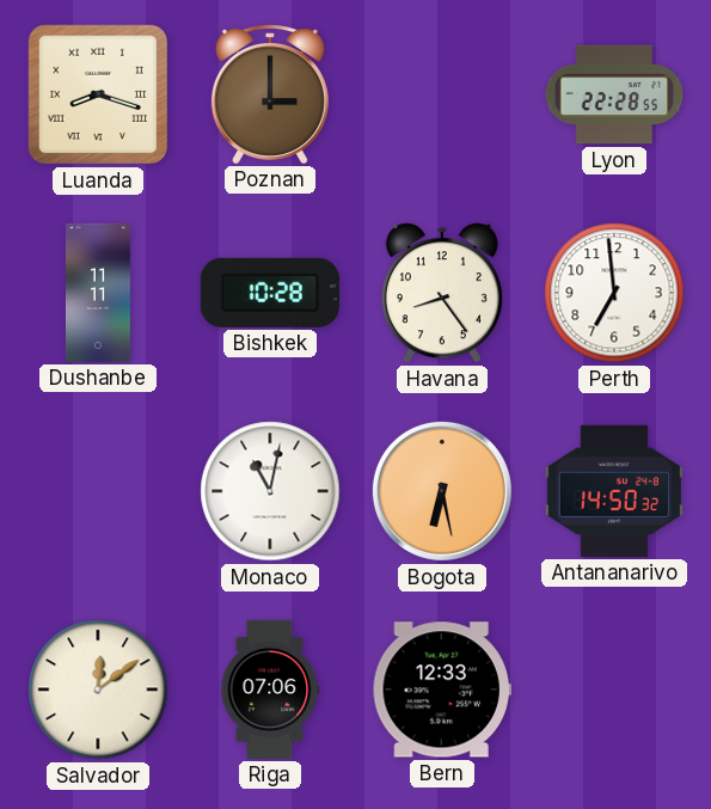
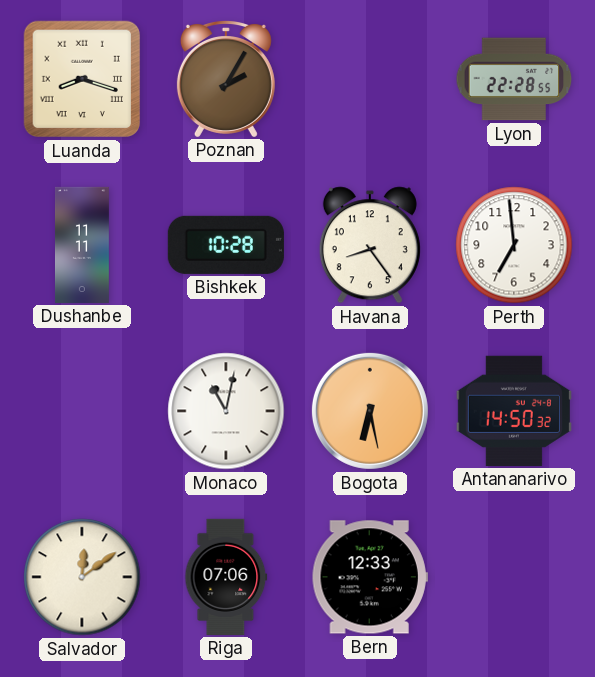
Poznan: 3:00 -> 2:05
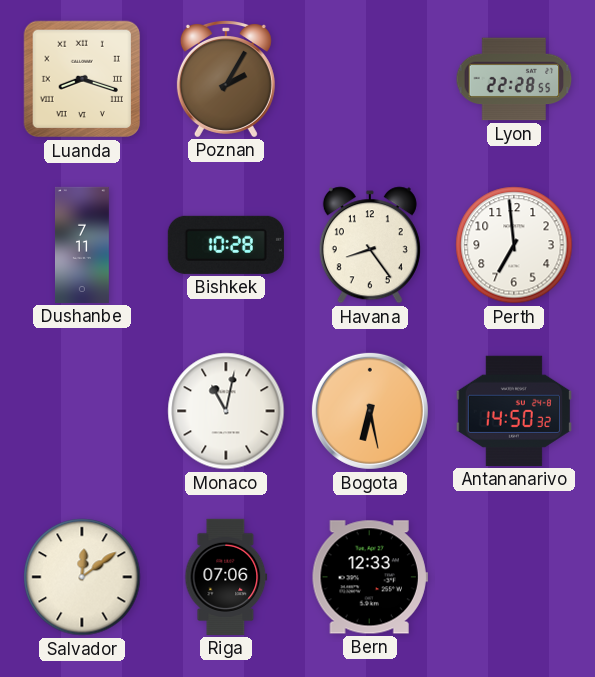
Dushanbe: 11:11 -> 7:11
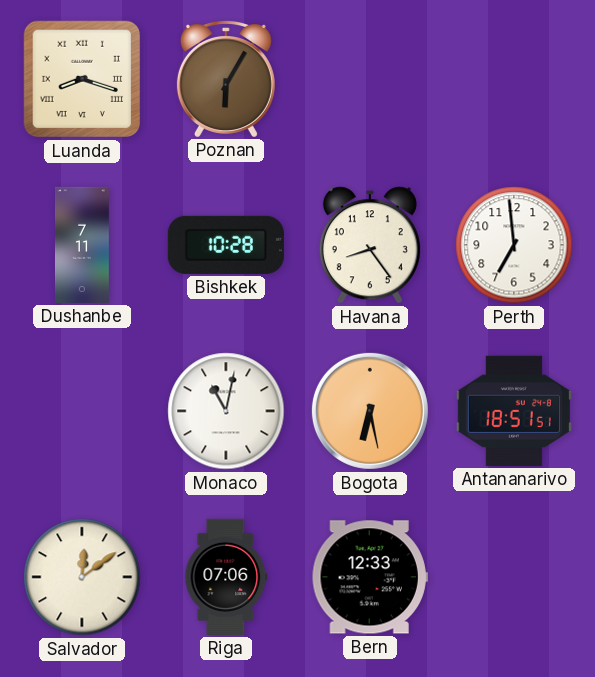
Poznan: 2:05 -> 6:05
Lyon: 22:28 -> none
Antananarivo: 14:50 -> 18:51
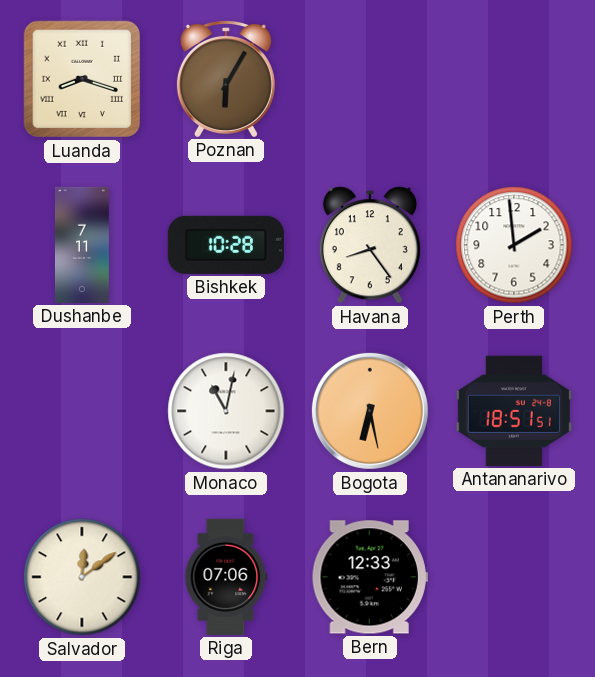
Perth: 6:59 -> 1:59
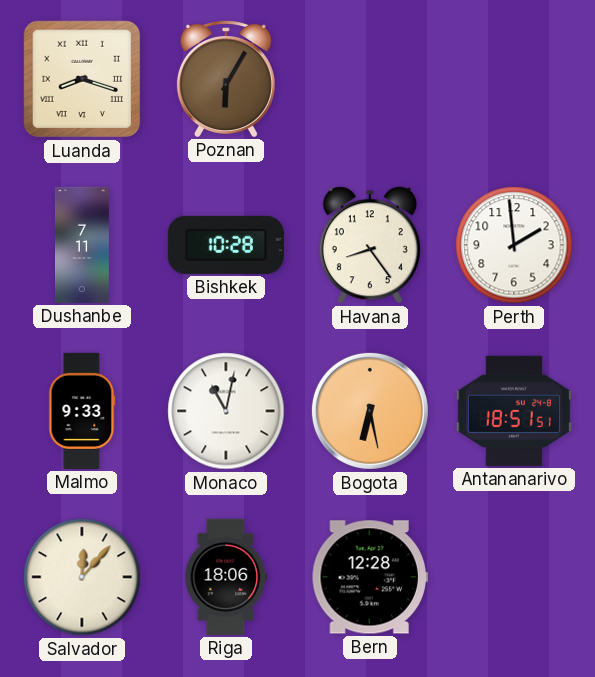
Malmo: none -> 9:33
Salvador: 12:09 -> 12:07
Riga: 07:06 -> 18:06
Bern: 12:33 -> 12:28
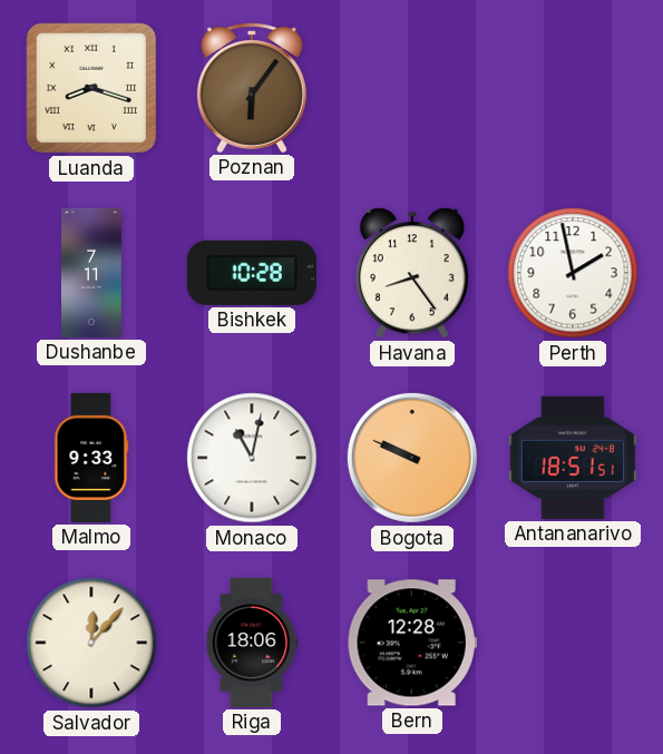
Poznan: 6:05 -> 6:06
Perth: 1:59 -> 1:58
Bogota: 6:28 -> 9:49
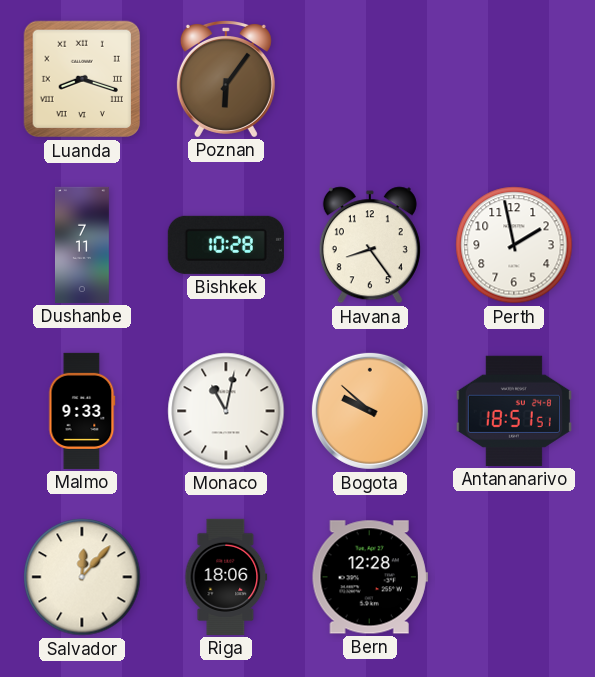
Bogota: 9:49 -> 9:52
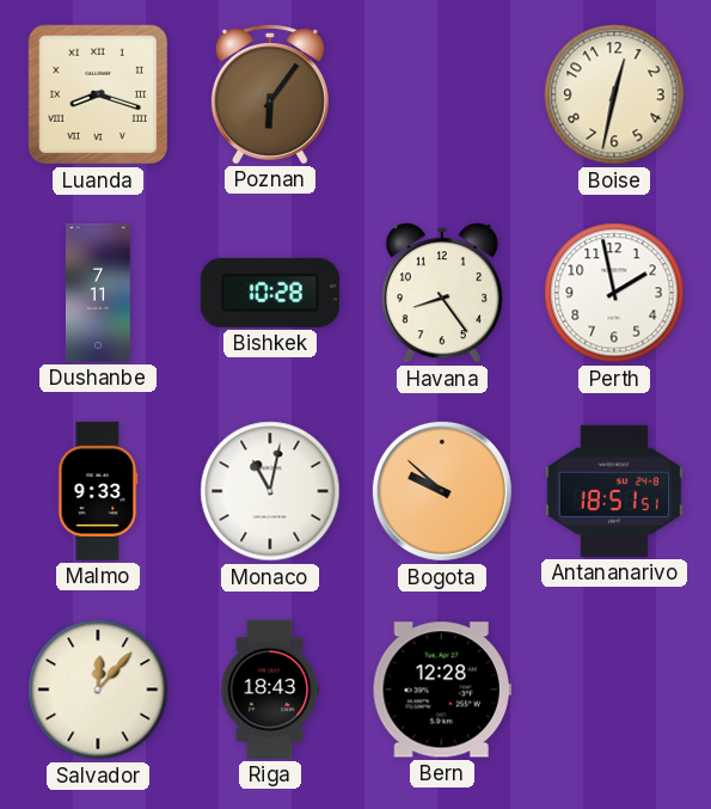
Boise: none -> 12:32
Riga: 18:06 -> 18:43
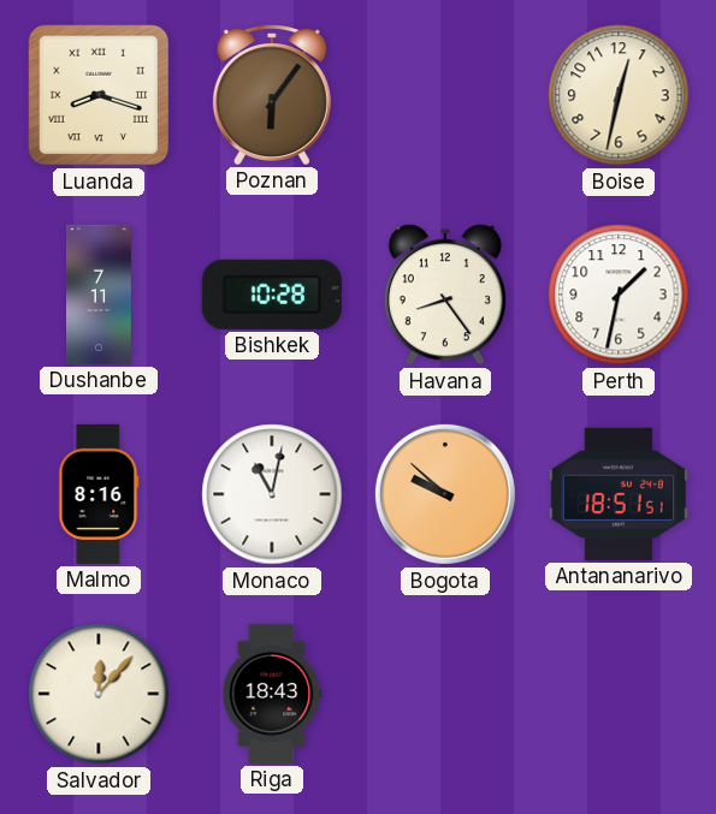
Perth: 1:58 -> 1:32
Malmo: 9:33 -> 8:16
Bern: 12:28 -> none
